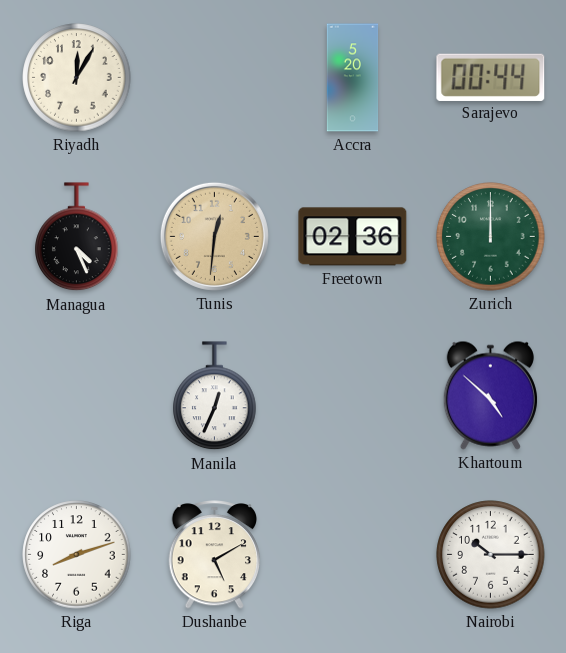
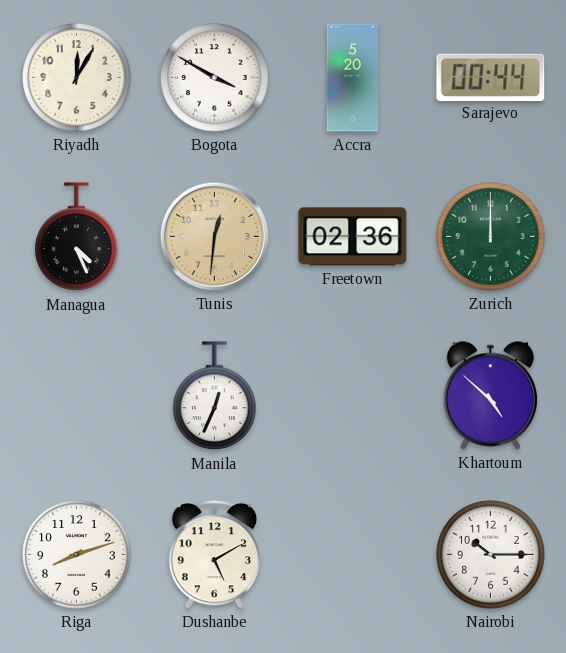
Bogota: none -> 3:50
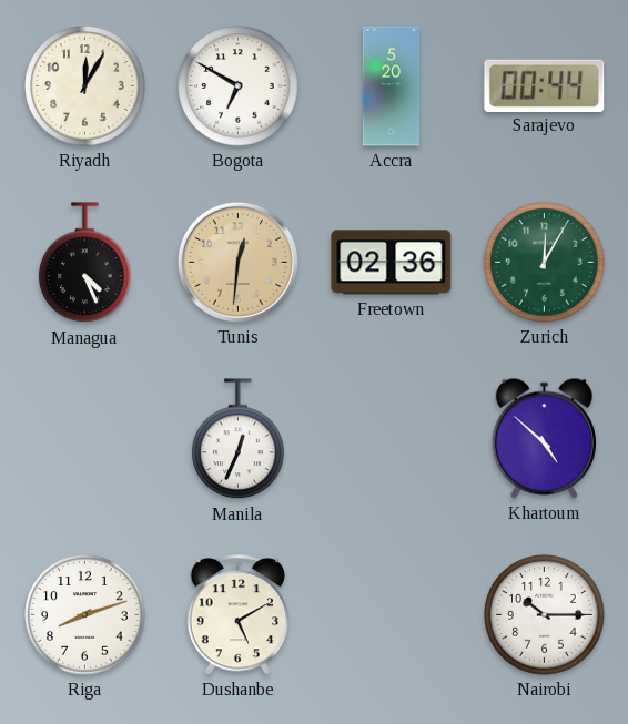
Bogota: 3:50 -> 6:50
Zurich: 12:00 -> 12:05
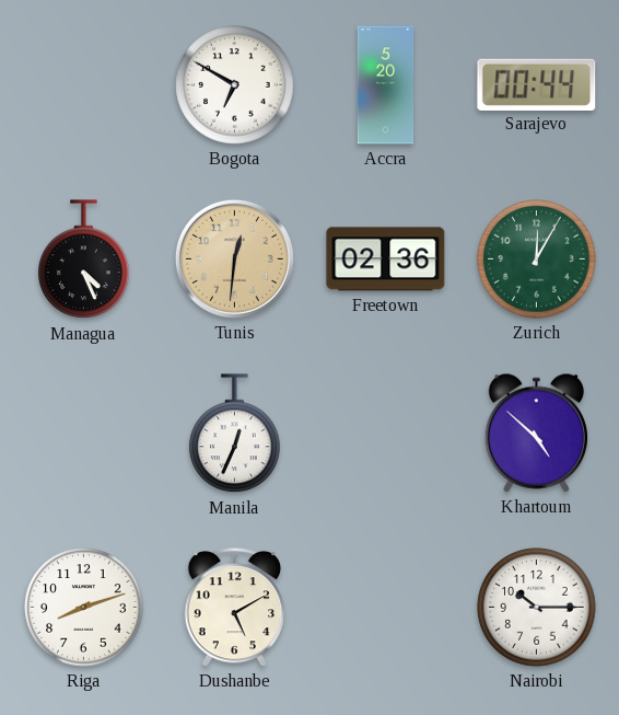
Riyadh: 12:05 -> none
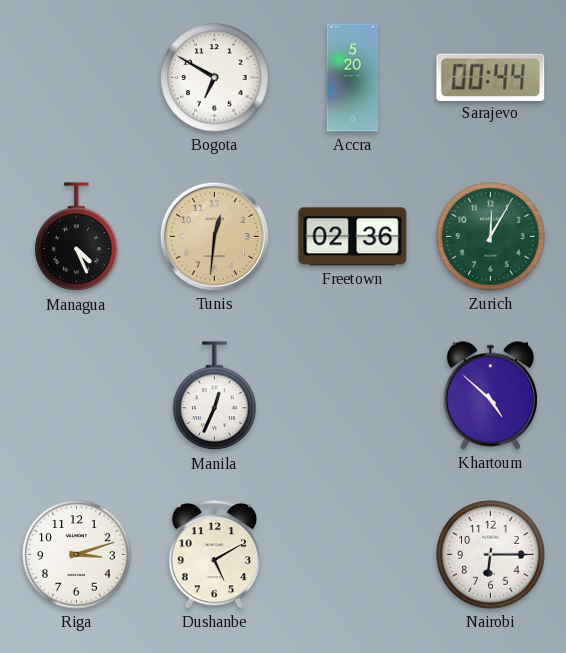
Riga: 8:12 -> 3:12
Nairobi: 10:15 -> 6:15
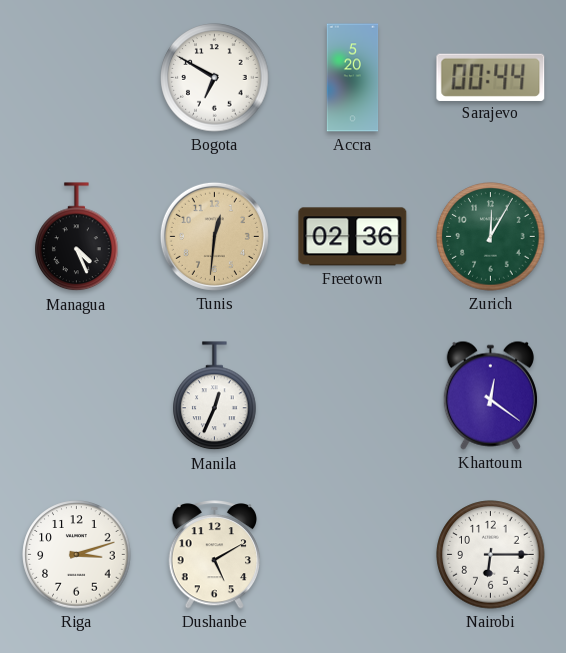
Khartoum: 4:52 -> 12:21
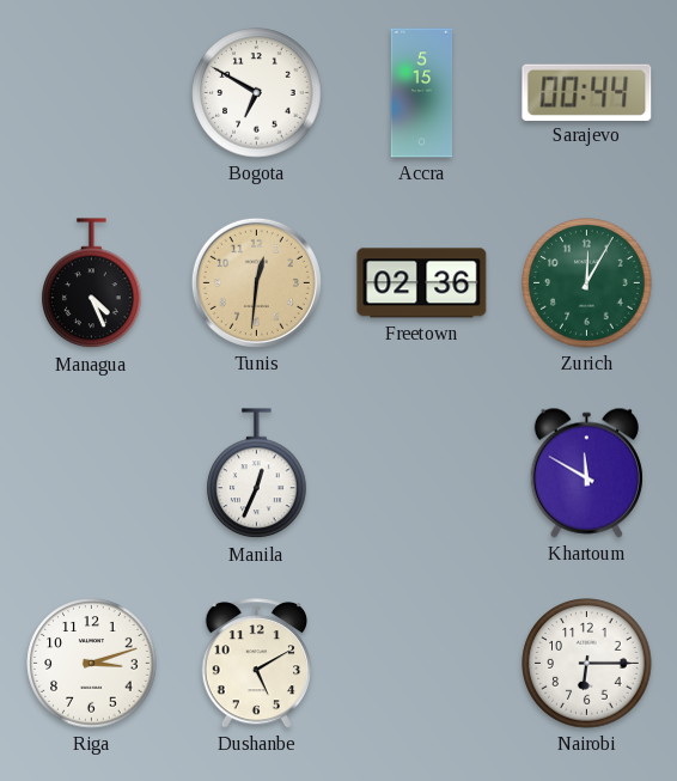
Accra: 5:20 -> 5:15
Khartoum: 12:21 -> 11:50
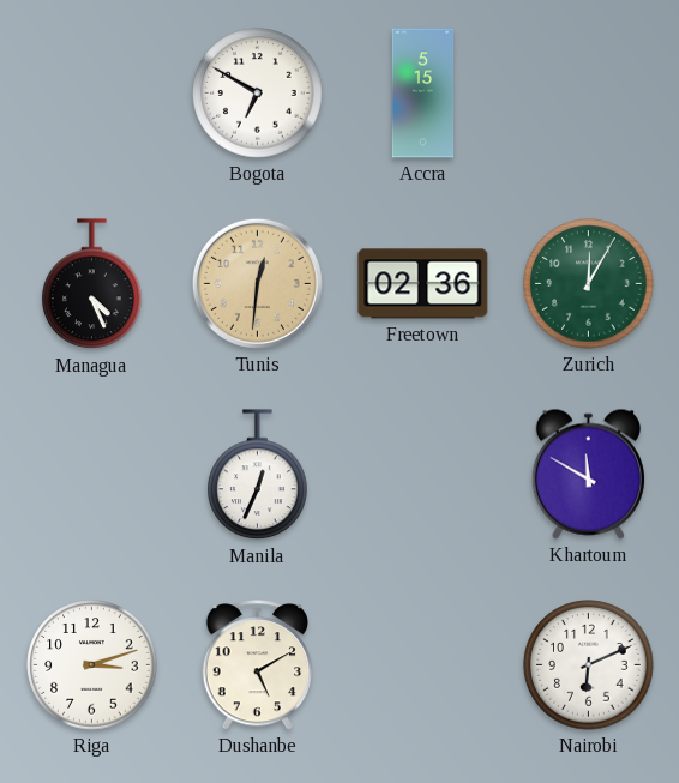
Sarajevo: 00:44 -> none
Nairobi: 6:15 -> 6:11
